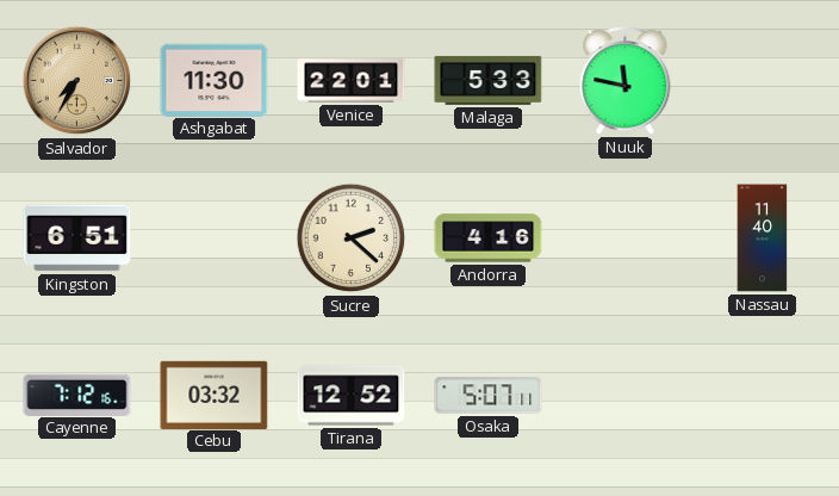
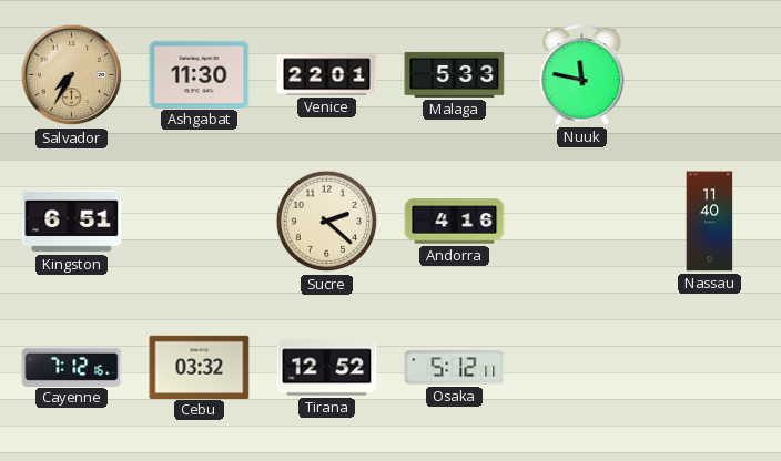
Osaka: 5:07 -> 5:12
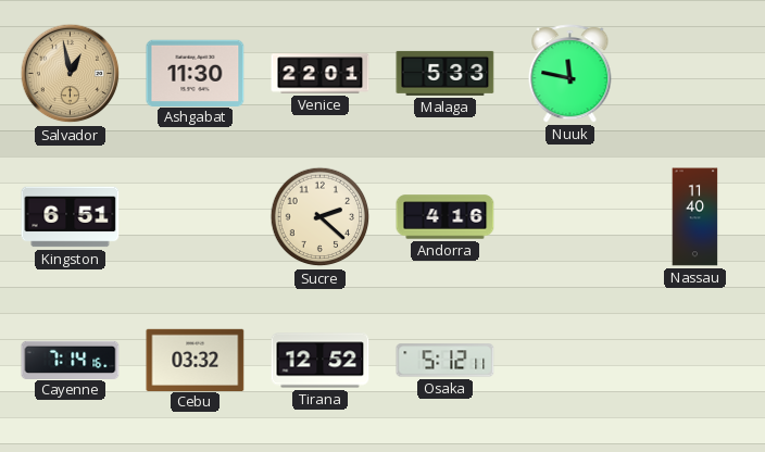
Salvador: 7:35 -> 12:58
Cayenne: 7:12 -> 7:14
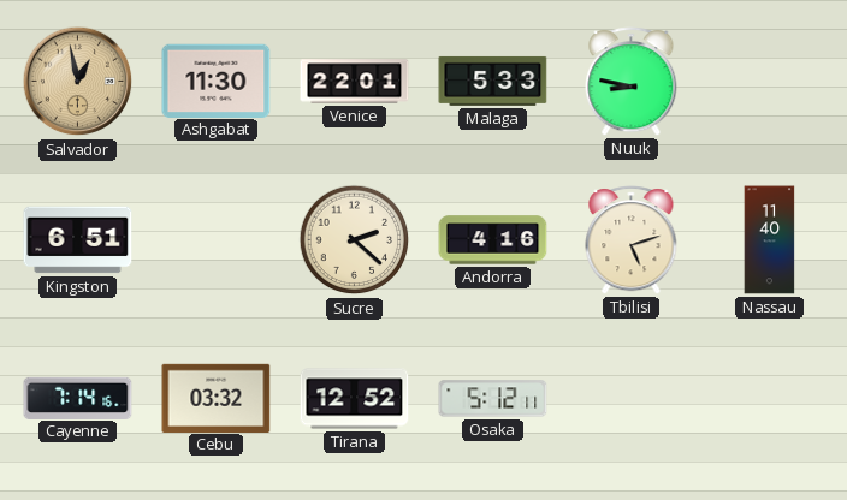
Nuuk: 11:47 -> 8:47
Tbilisi: none -> 5:12
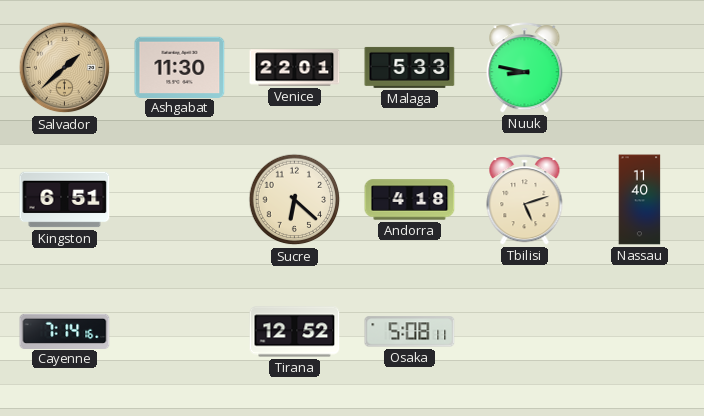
Salvador: 12:58 -> 1:38
Sucre: 2:22 -> 6:22
Andorra: 4:16 -> 4:18
Cebu: 03:32 -> none
Osaka: 5:12 -> 5:08
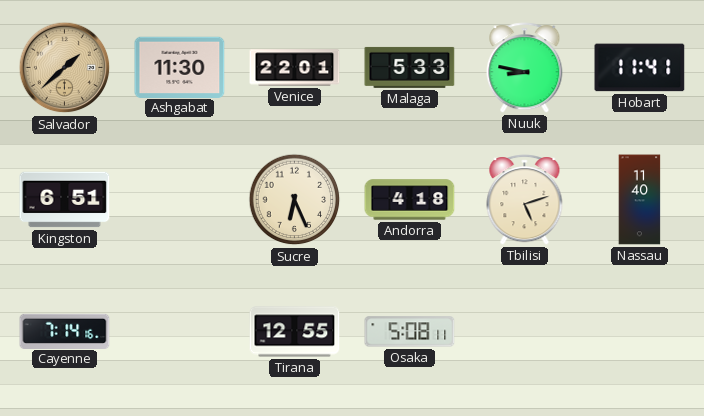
Hobart: none -> 11:41
Sucre: 6:22 -> 6:26
Tirana: 12:52 -> 12:55
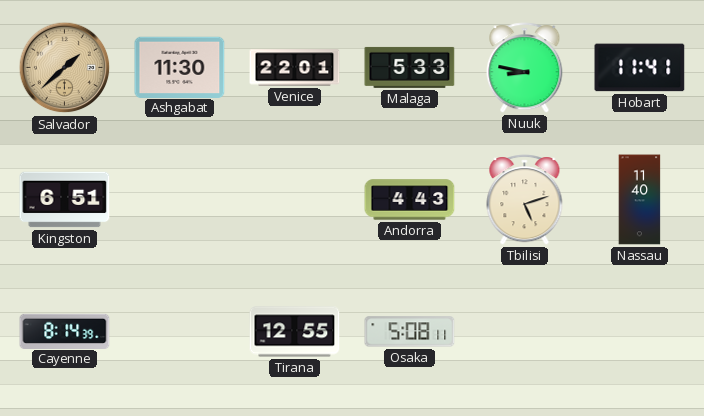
Sucre: 6:26 -> none
Andorra: 4:18 -> 4:43
Cayenne: 7:14 -> 8:14
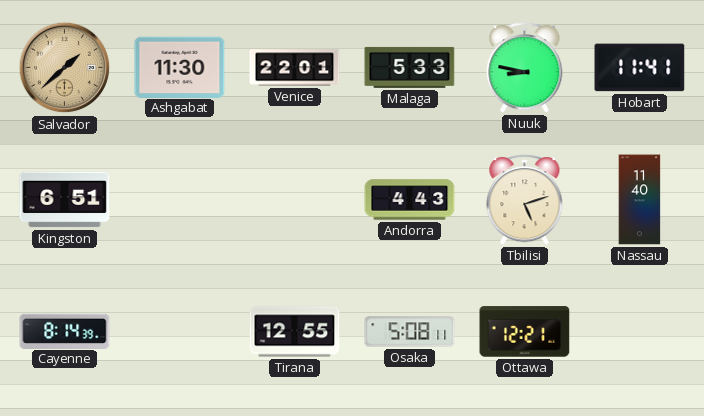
Ottawa: none -> 12:21
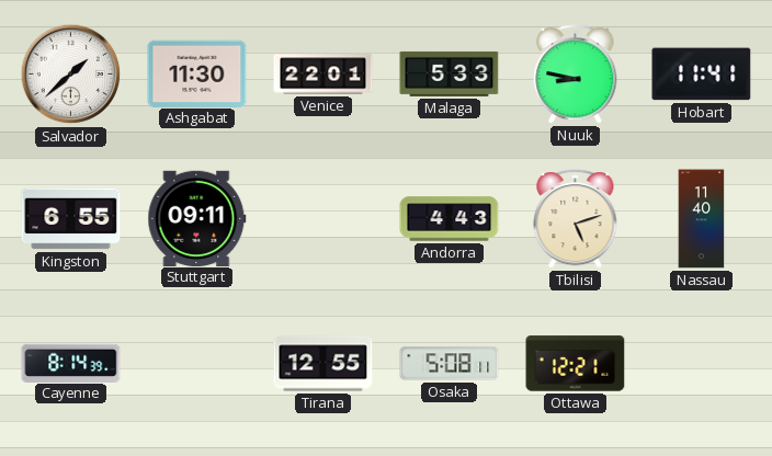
Salvador dial: champagne -> white
Kingston: 6:51 -> 6:55
Stuttgart: none -> 09:11
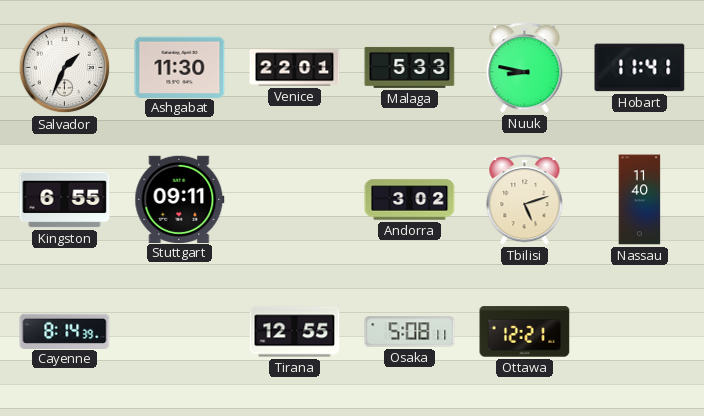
Salvador: 1:38 -> 1:34
Andorra: 4:43 -> 3:02
